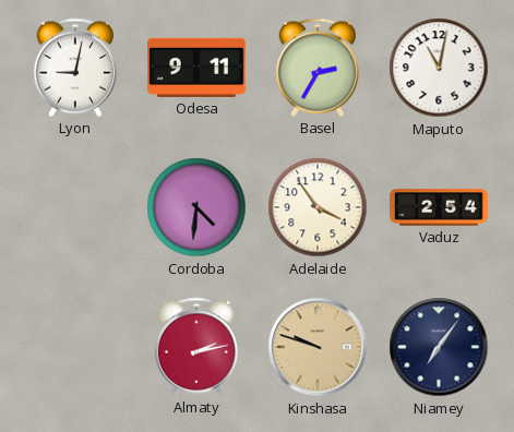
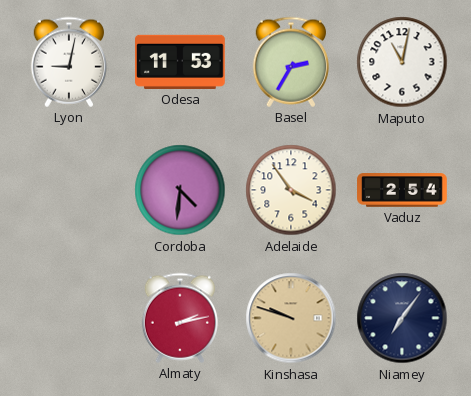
Odesa: 9:11 -> 11:53
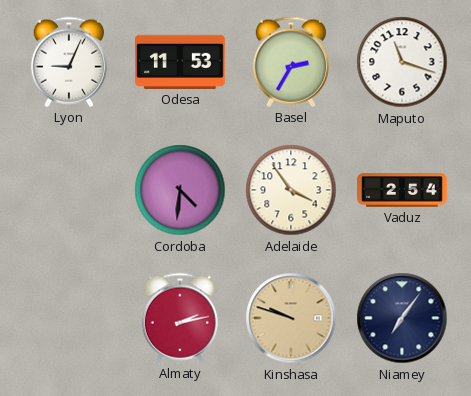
Lyon: 9:02 -> 9:04
Maputo: 11:02 -> 11:18
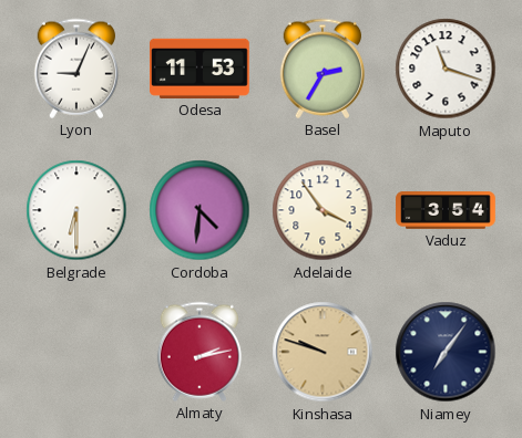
Belgrade: none -> 6:30
Vaduz: 2:54 -> 3:54
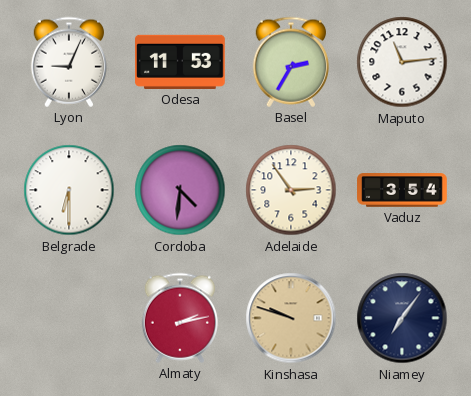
Maputo: 11:18 -> 11:14
Adelaide: 3:54 -> 2:54
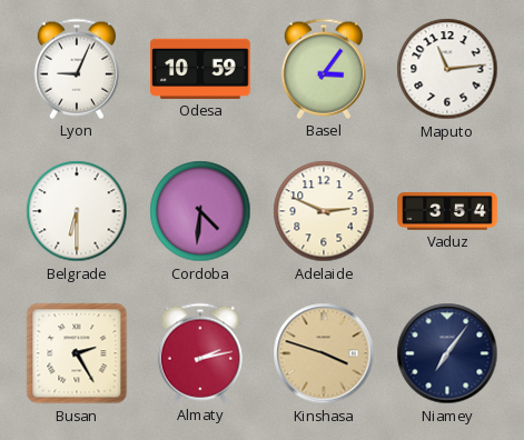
Odesa: 11:53 -> 10:59
Basel: 2:35 -> 3:06
Adelaide: 2:54 -> 2:49
Busan: none -> 2:25
Kinshasa: 9:48 -> 3:48
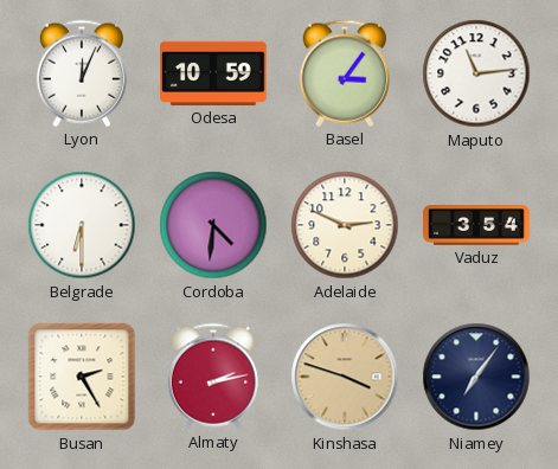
Lyon: 9:04 -> 12:04
